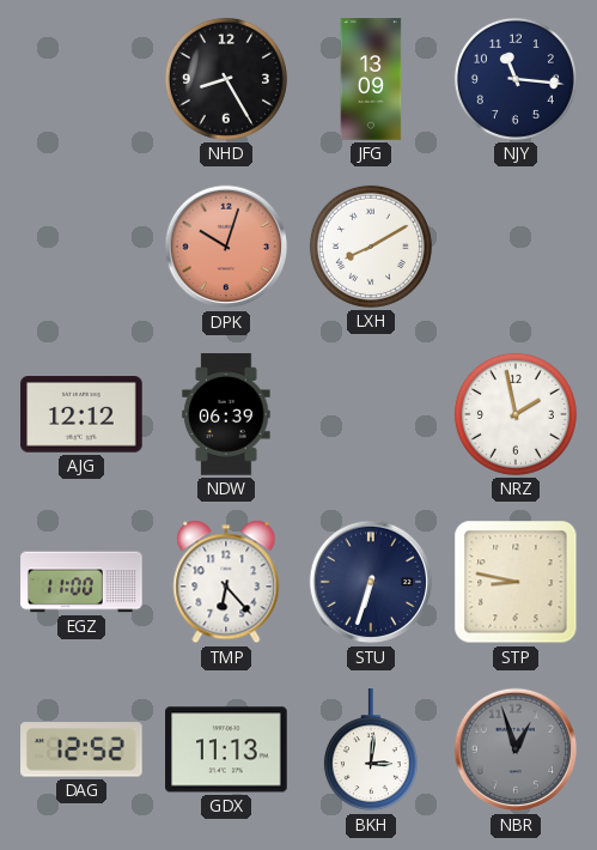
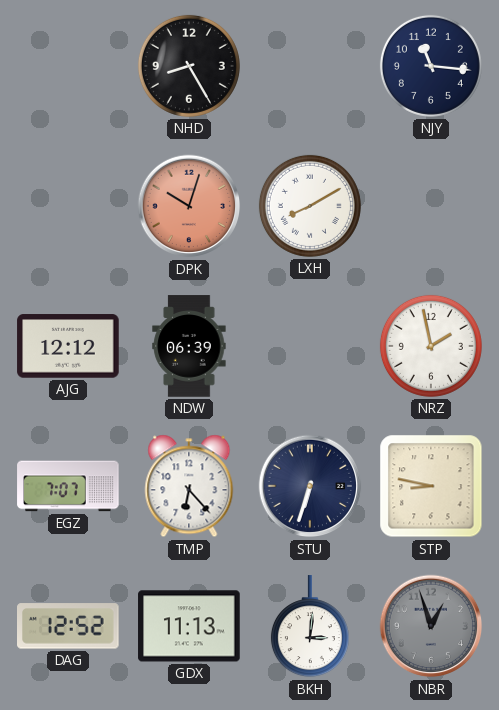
JFG: 13:09 -> none
EGZ: 11:00 -> 7:07
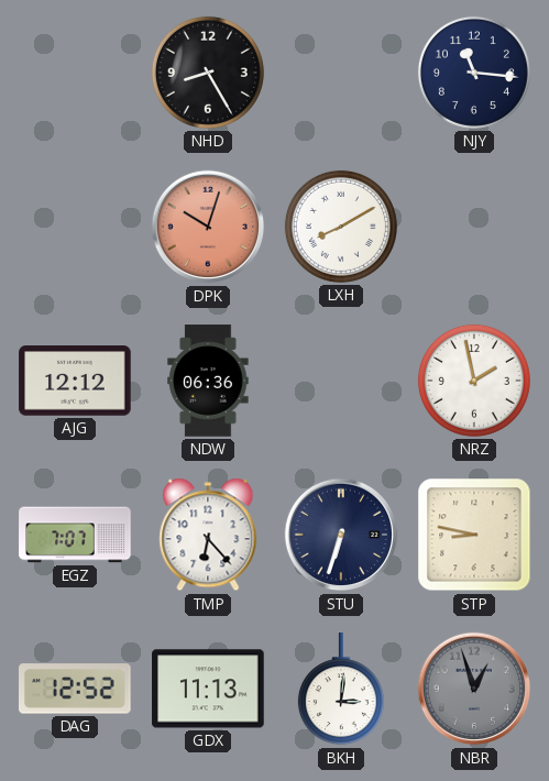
NDW: 06:39 -> 06:36
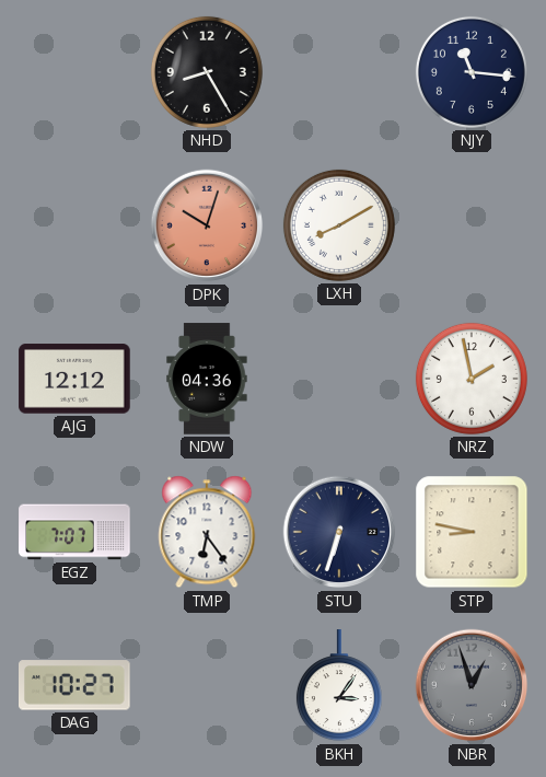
NDW: 06:36 -> 04:36
TMP: 6:23 -> 6:24
DAG: 12:52 -> 10:27
GDX: 11:13 -> none
BKH: 3:01 -> 3:06
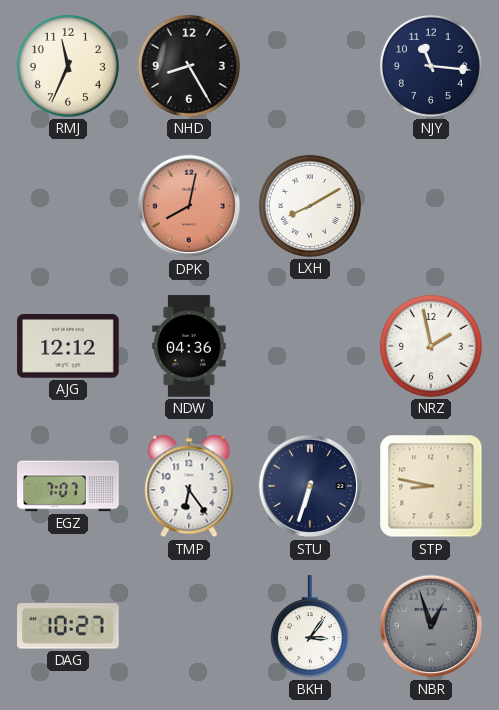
RMJ: none -> 11:34
DPK: 10:03 -> 8:02
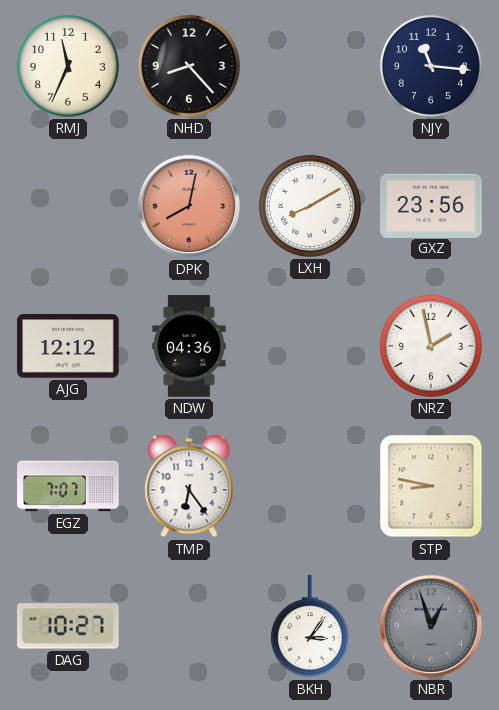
NHD: 8:25 -> 8:23
GXZ: none -> 23:56
STU: 6:33 -> none
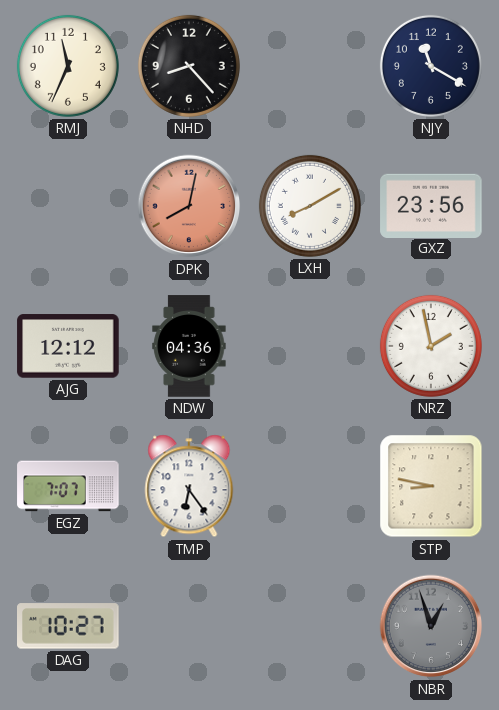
NJY: 11:16 -> 11:20
BKH: 3:06 -> none
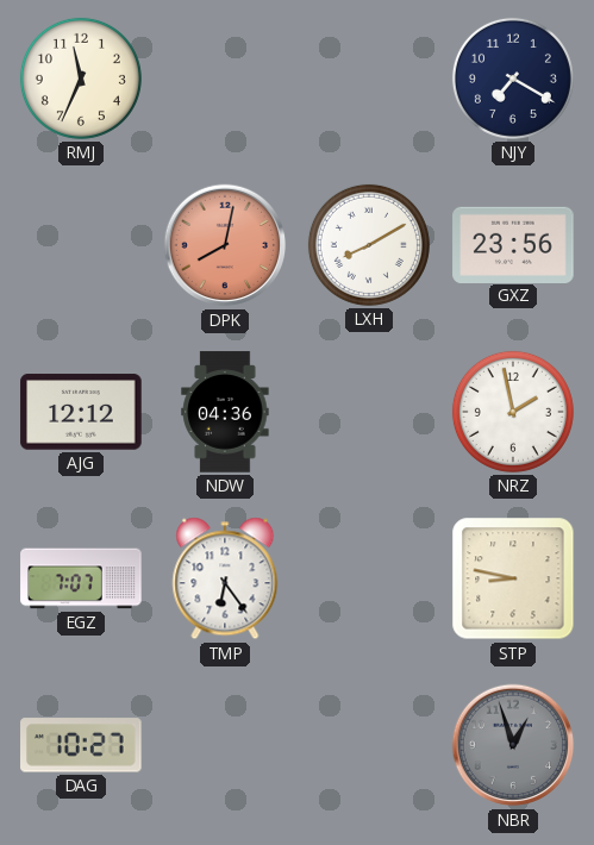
NHD: 8:23 -> none
NJY: 11:20 -> 7:20
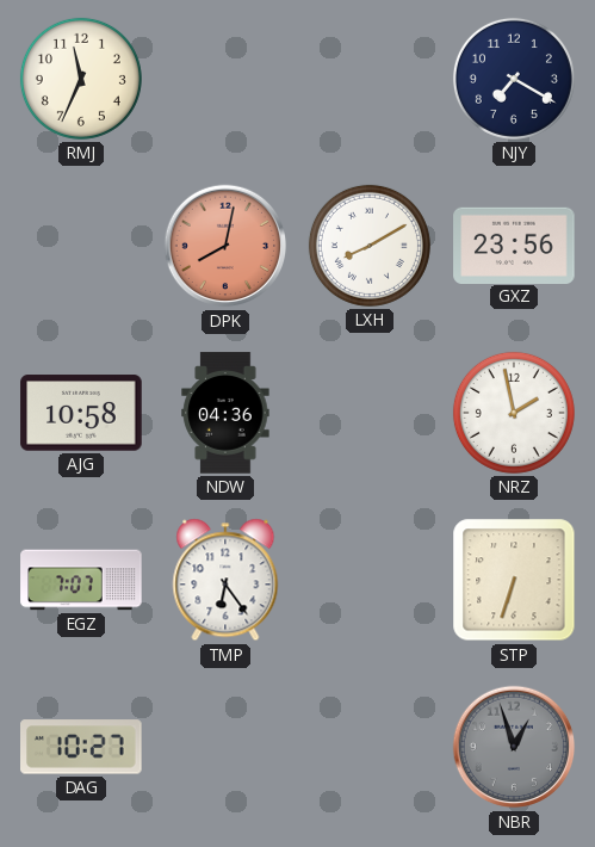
AJG: 12:12 -> 10:58
STP: 8:47 -> 6:33
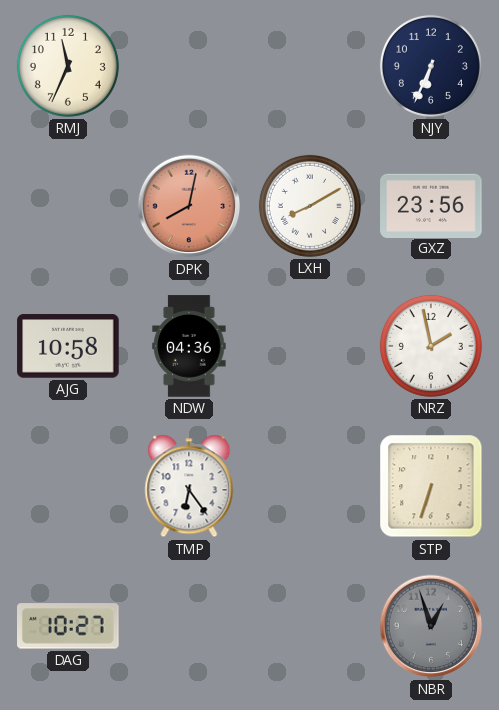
NJY: 7:20 -> 6:34
EGZ: 7:07 -> none
